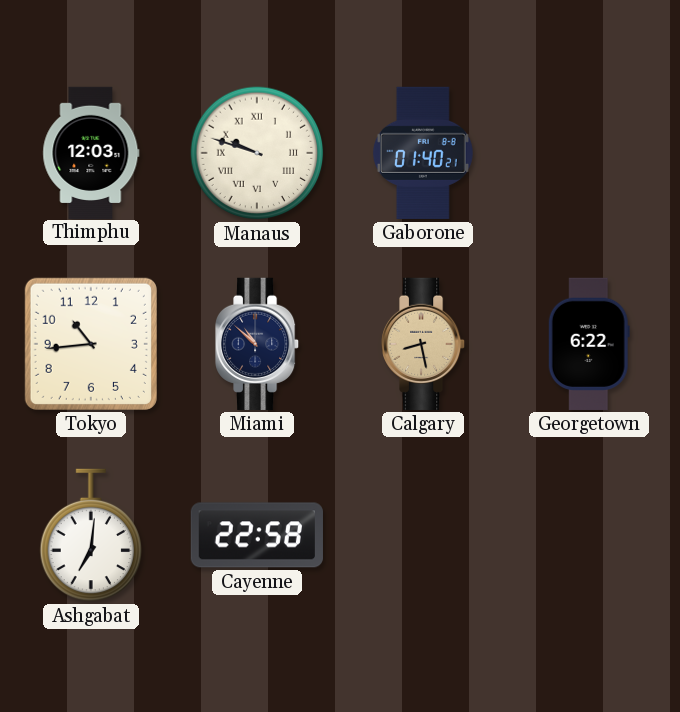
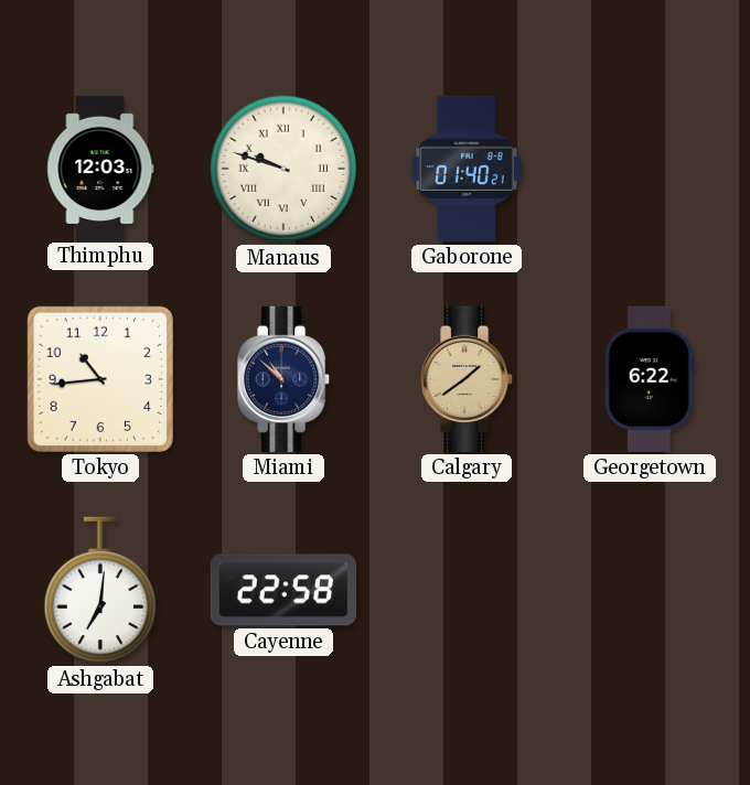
Calgary: 8:28 -> 1:39
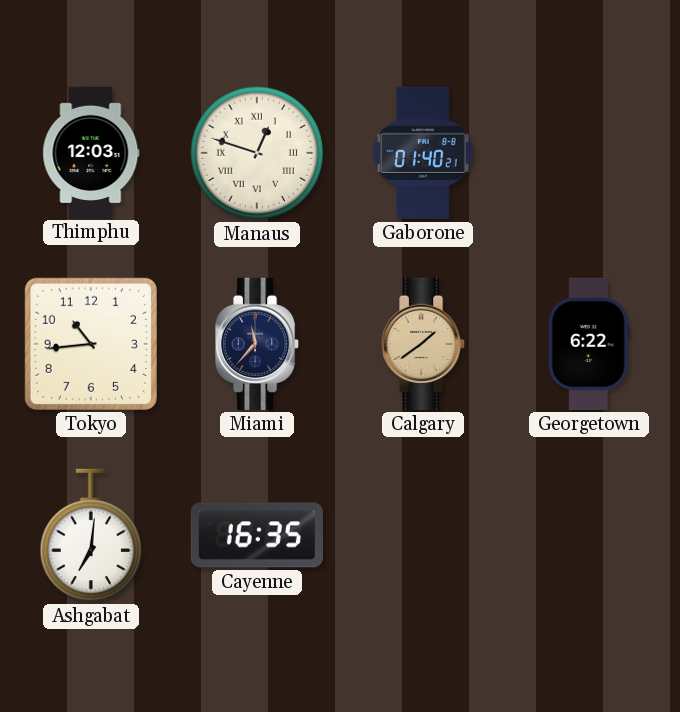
Manaus: 9:48 -> 12:48
Miami: 10:52 -> 11:37
Cayenne: 22:58 -> 16:35
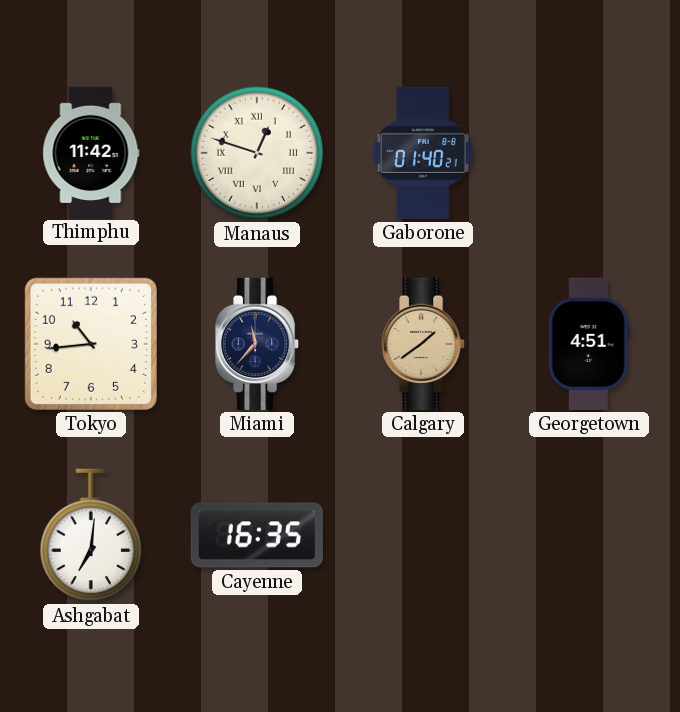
Thimphu: 12:03 -> 11:42
Georgetown: 6:22 -> 4:51
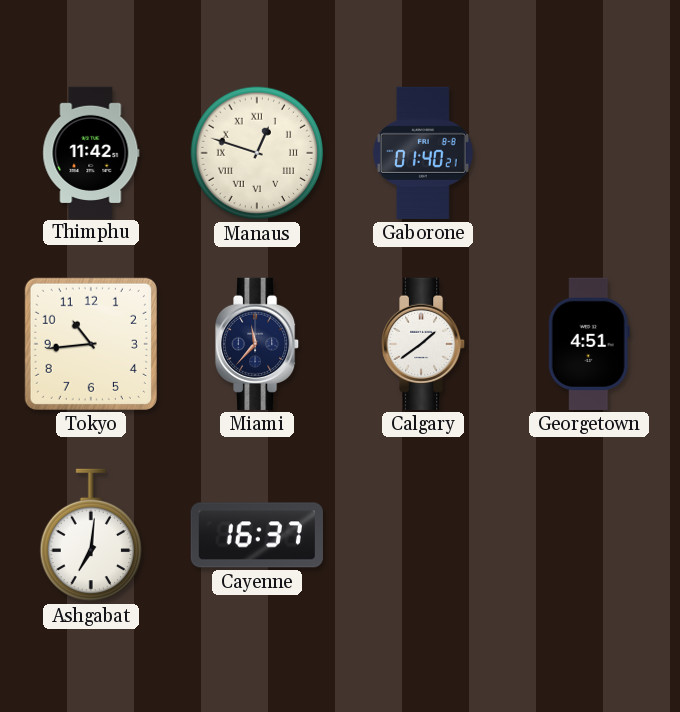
Calgary dial: champagne -> white
Cayenne: 16:35 -> 16:37
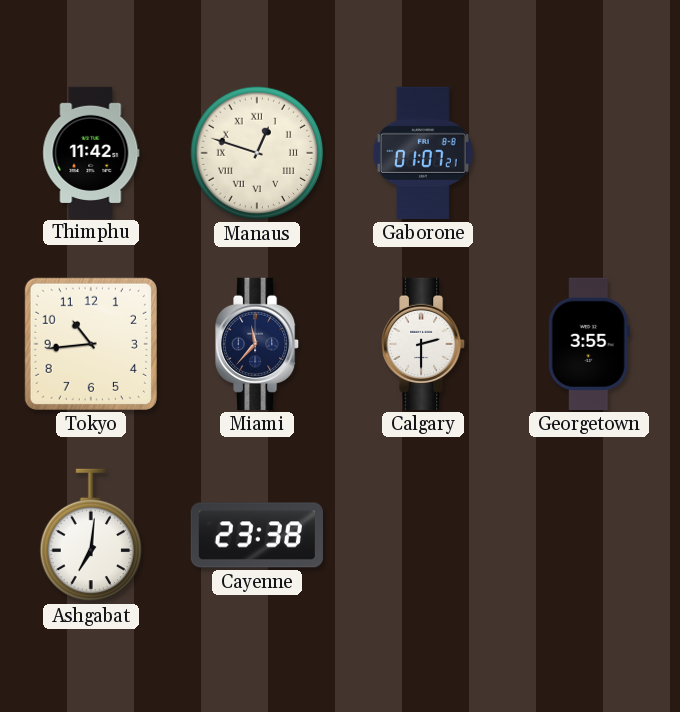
Gaborone: 01:40 -> 01:07
Calgary: 1:39 -> 2:30
Georgetown: 4:51 -> 3:55
Cayenne: 16:37 -> 23:38
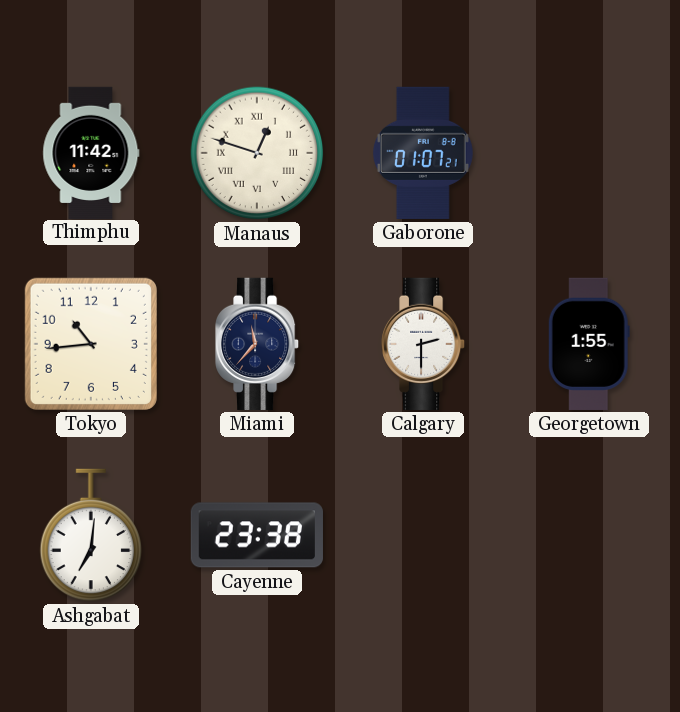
Georgetown: 3:55 -> 1:55
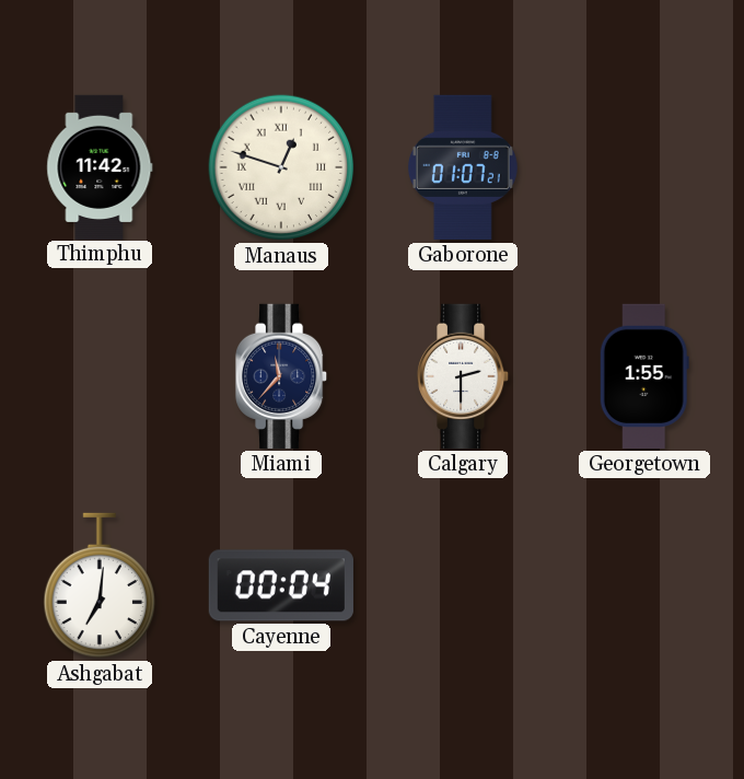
Tokyo: 10:44 -> none
Cayenne: 23:38 -> 00:04
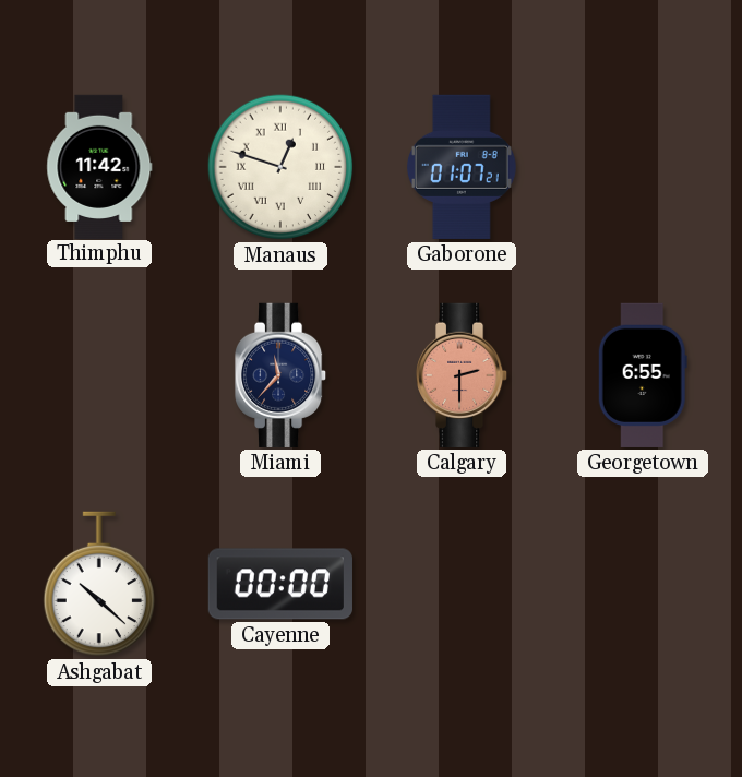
Calgary dial: white -> salmon
Georgetown: 1:55 -> 6:55
Ashgabat: 7:01 -> 10:22
Cayenne: 00:04 -> 00:00
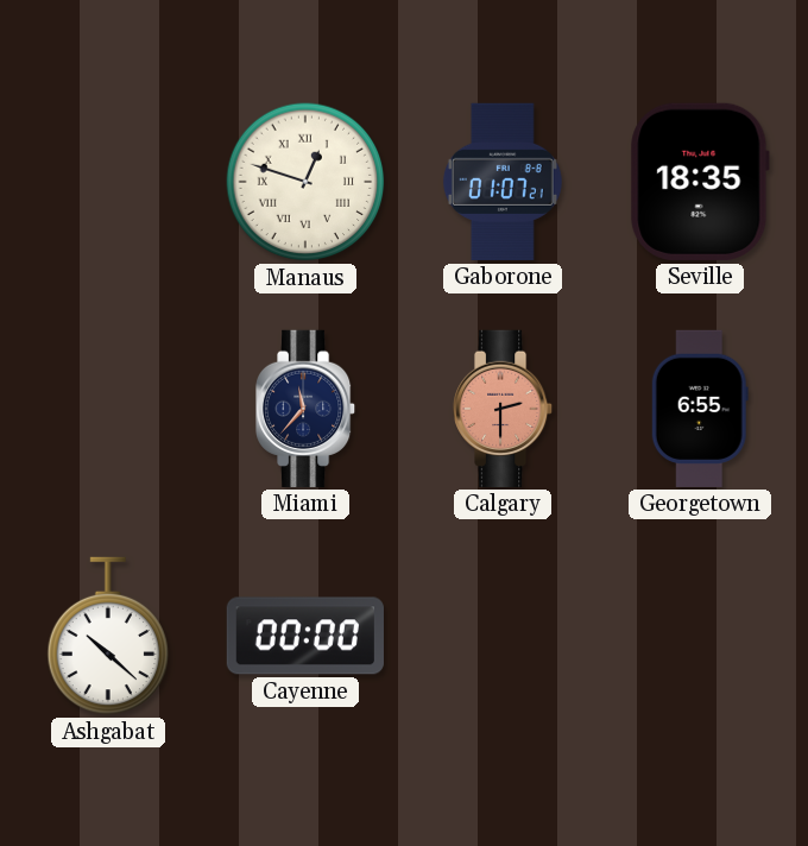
Thimphu: 11:42 -> none
Seville: none -> 18:35
